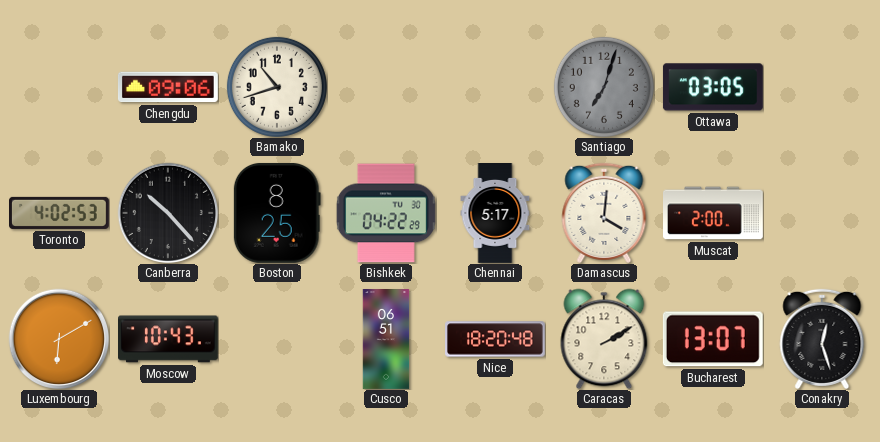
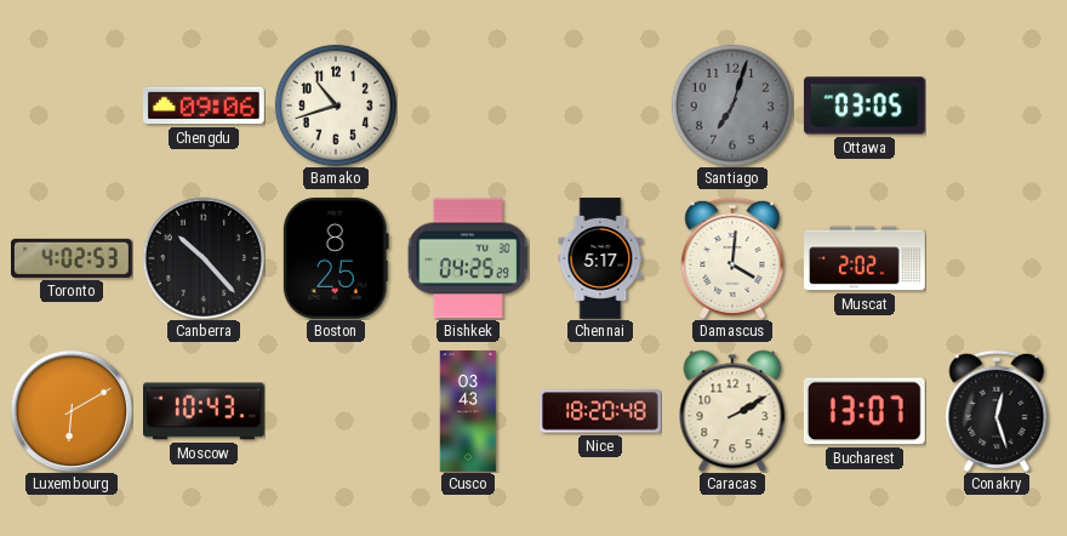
Bishkek: 04:22 -> 04:25
Muscat: 2:00 -> 2:02
Cusco: 06:51 -> 03:43
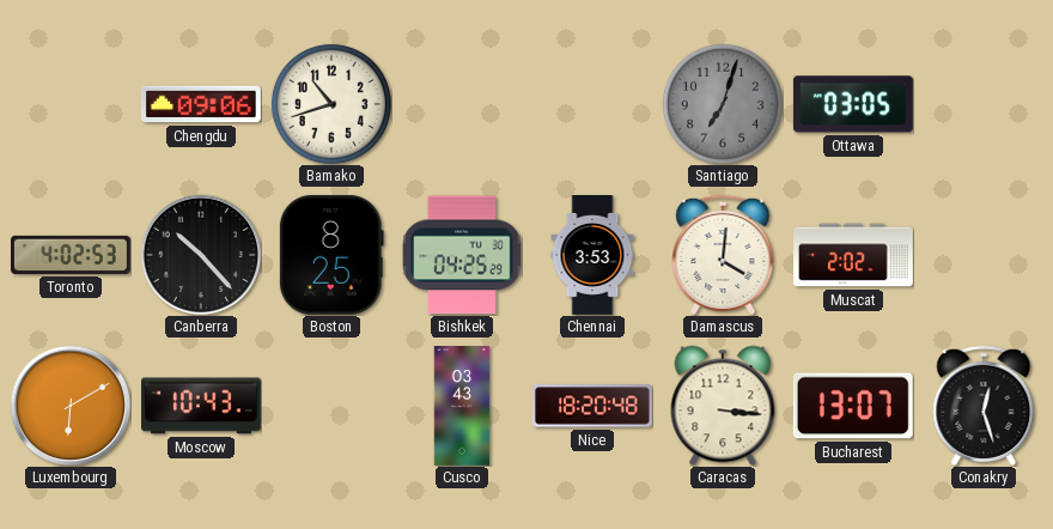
Chennai: 5:17 -> 3:53
Caracas: 2:10 -> 3:16
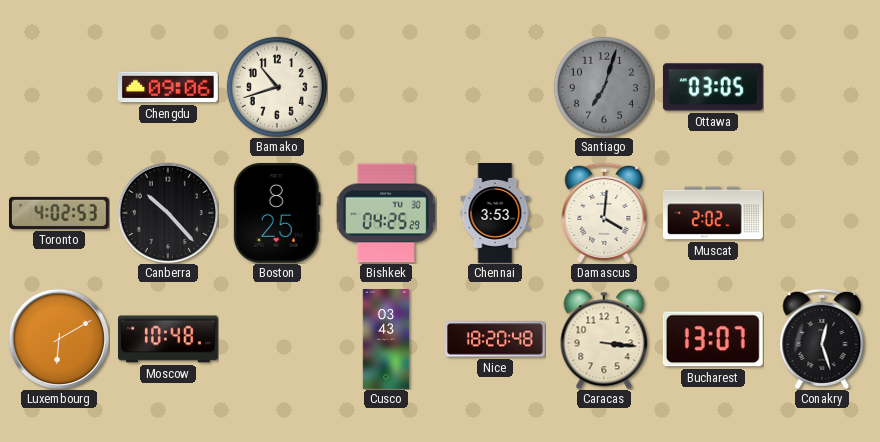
Moscow: 10:43 -> 10:48
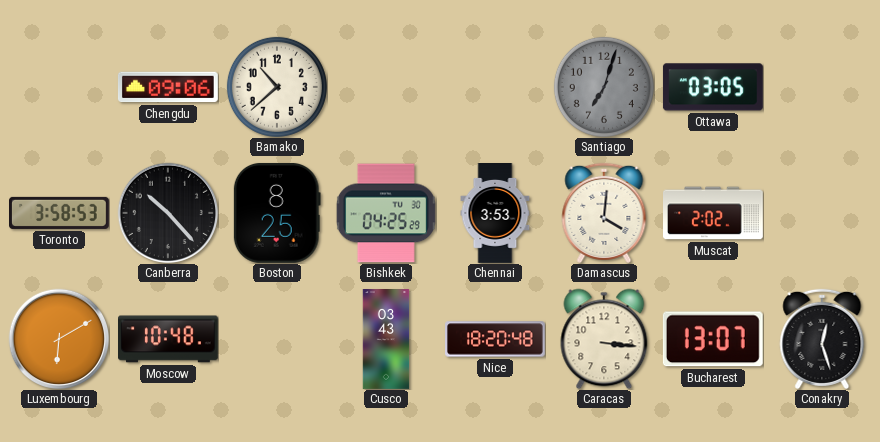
Bamako: 10:42 -> 10:38
Toronto: 4:02 -> 3:58
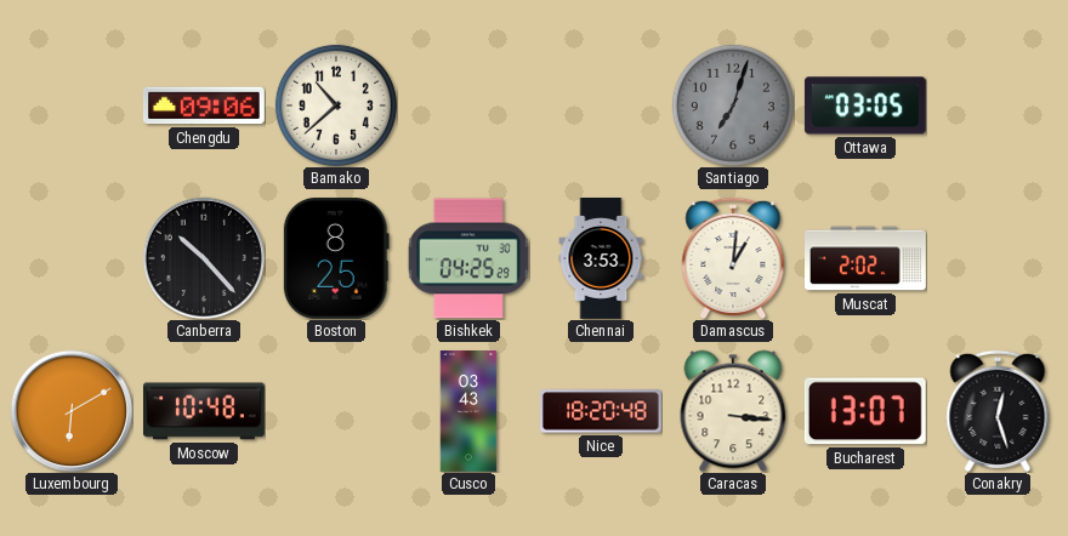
Toronto: 3:58 -> none
Damascus: 4:01 -> 1:01
